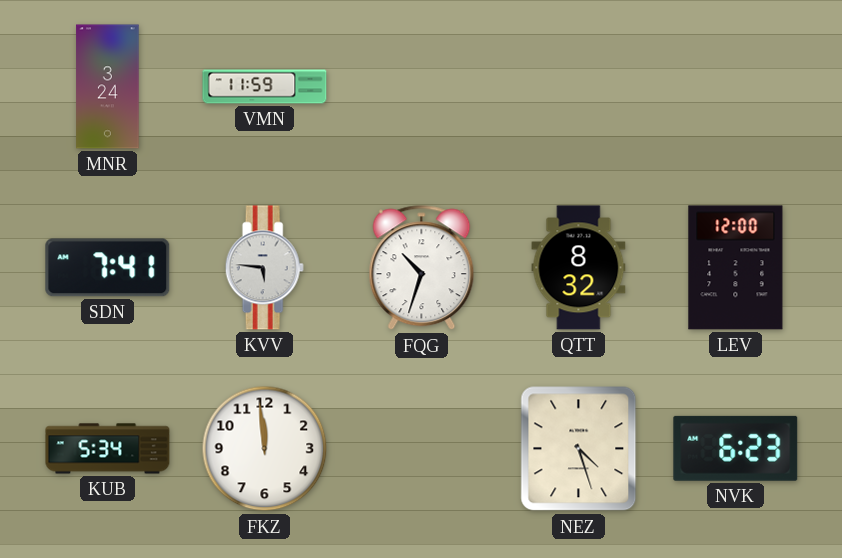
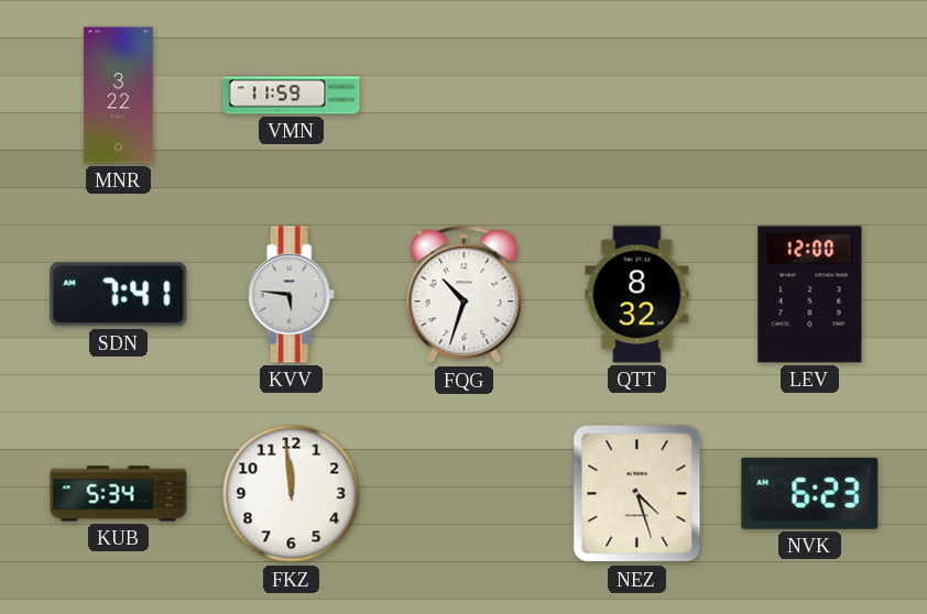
MNR: 3:24 -> 3:22
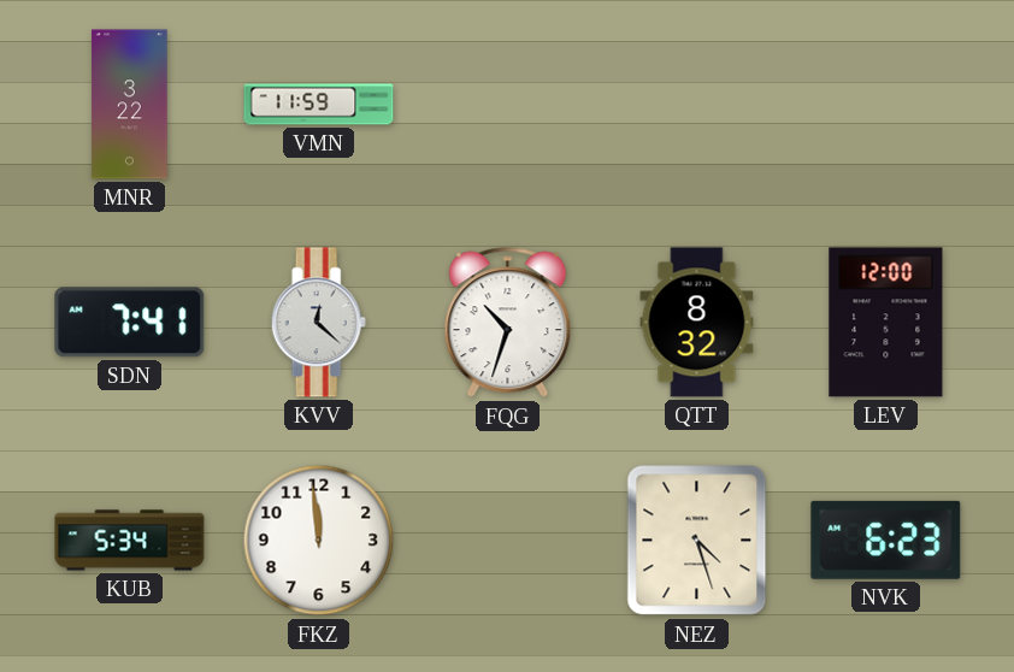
KVV: 5:46 -> 12:22
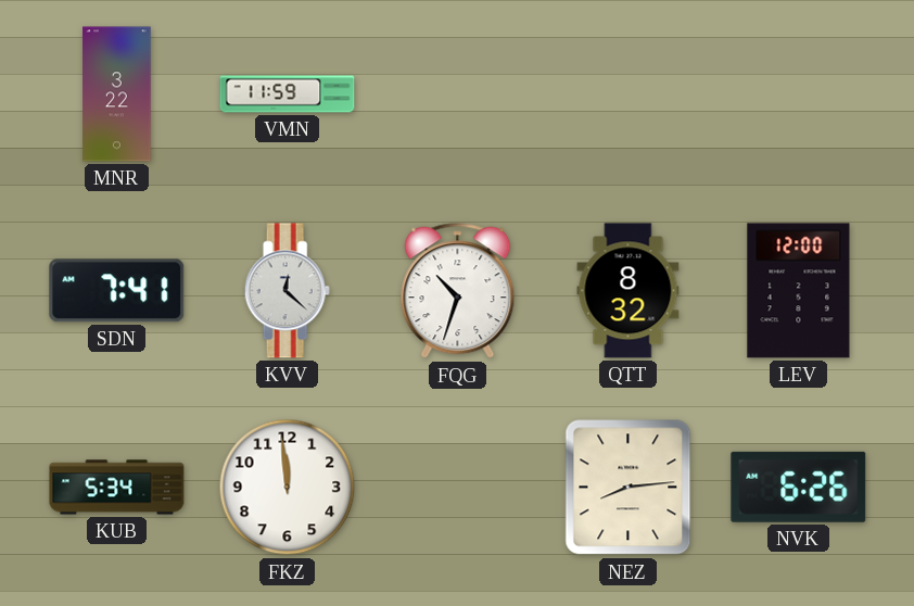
NEZ: 4:27 -> 8:14
NVK: 6:23 -> 6:26
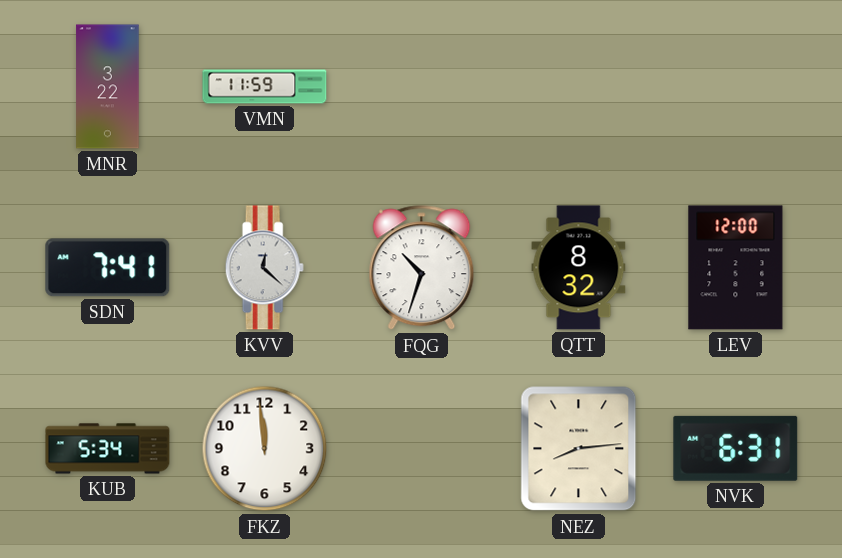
NVK: 6:26 -> 6:31
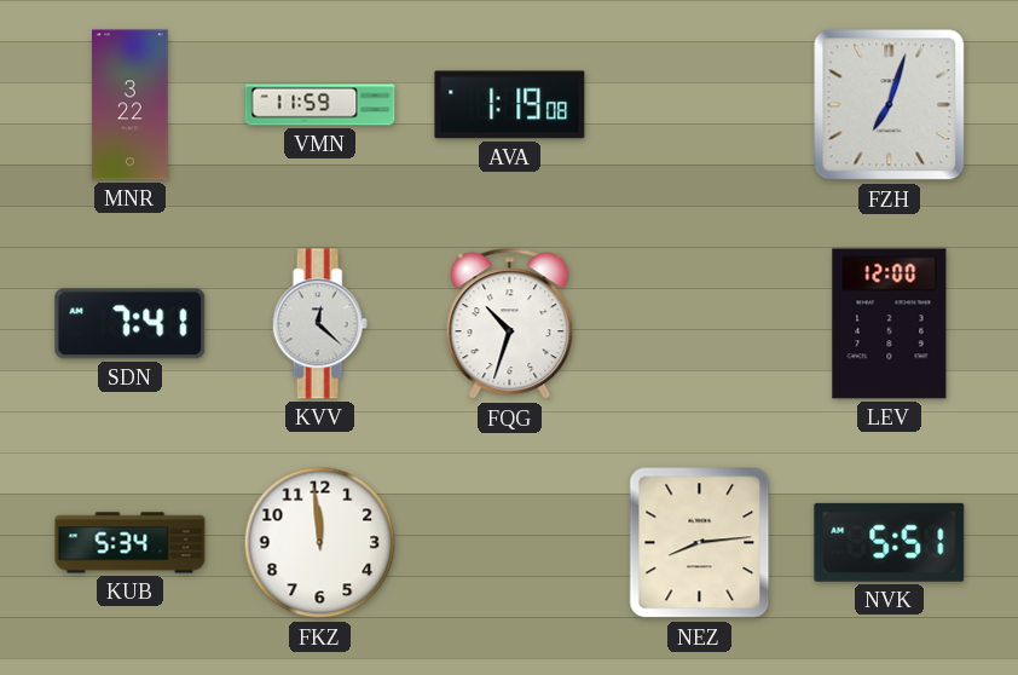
AVA: none -> 1:19
FZH: none -> 7:03
QTT: 8:32 -> none
NVK: 6:31 -> 5:51
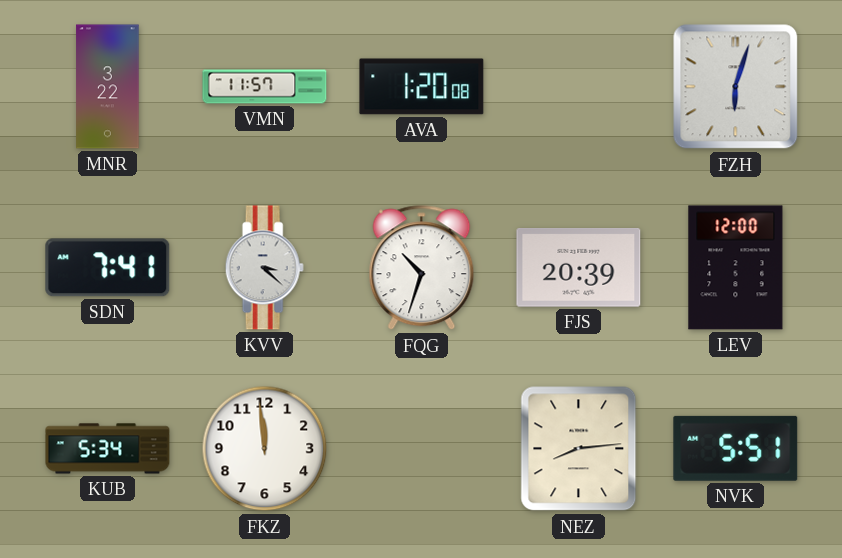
VMN: 11:59 -> 11:57
AVA: 1:19 -> 1:20
FZH: 7:03 -> 6:03
KVV: 12:22 -> 3:22
FJS: none -> 20:39
